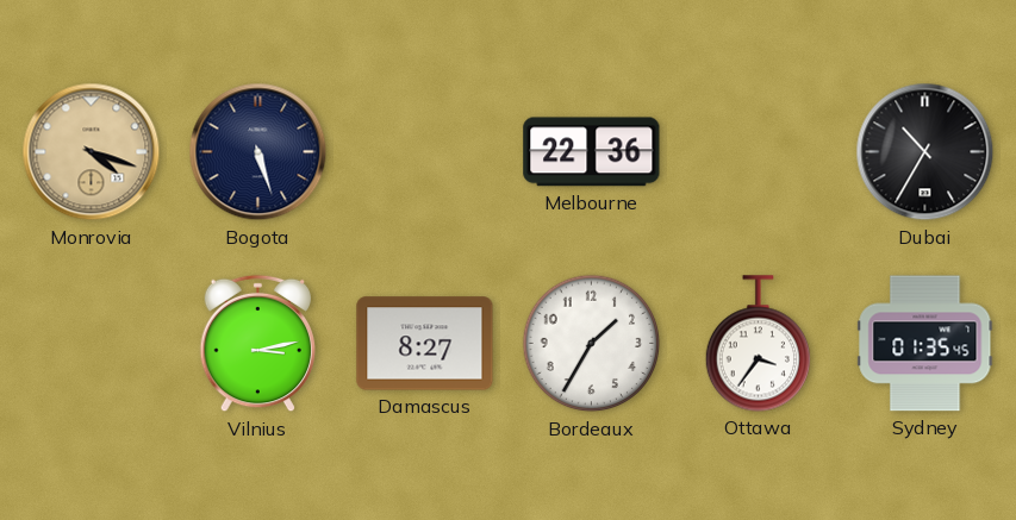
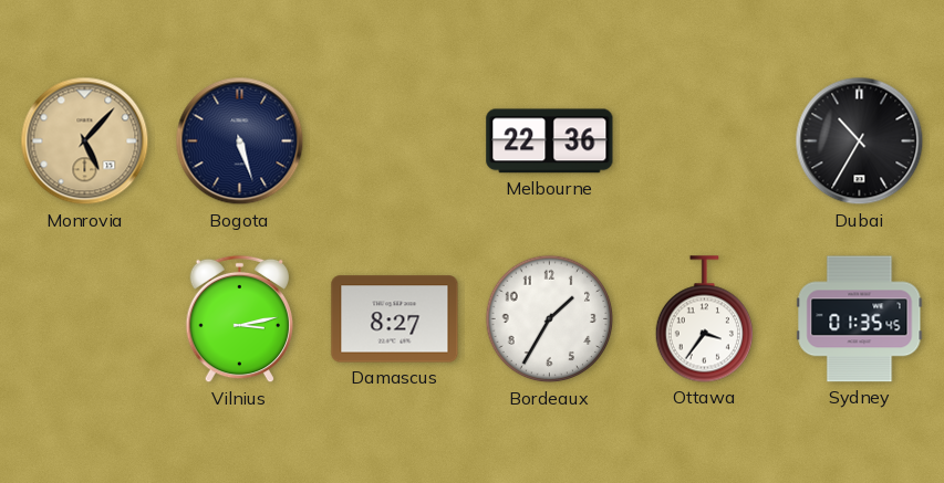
Monrovia: 4:18 -> 5:07
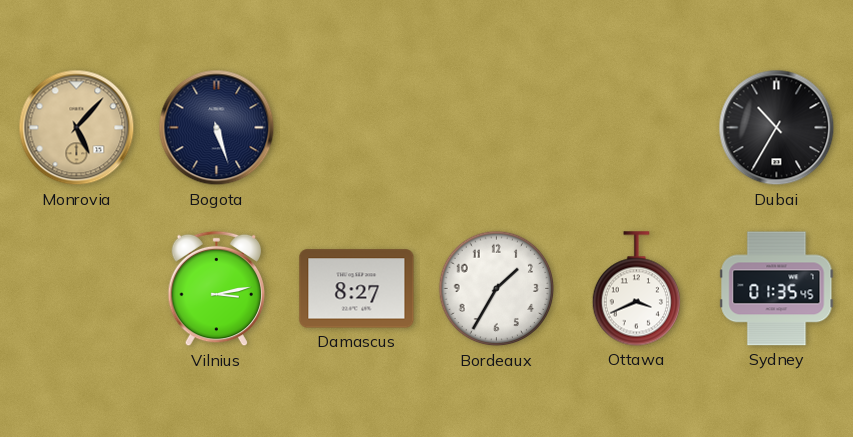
Melbourne: 22:36 -> none
Ottawa: 3:36 -> 3:41
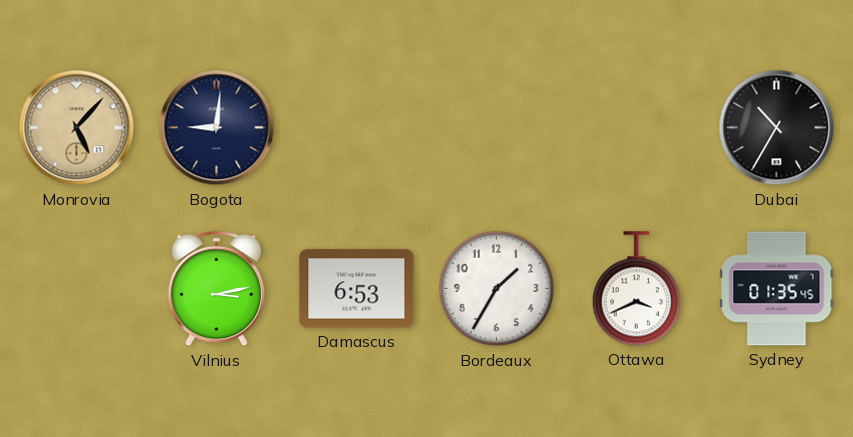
Bogota: 5:27 -> 9:01
Damascus: 8:27 -> 6:53
